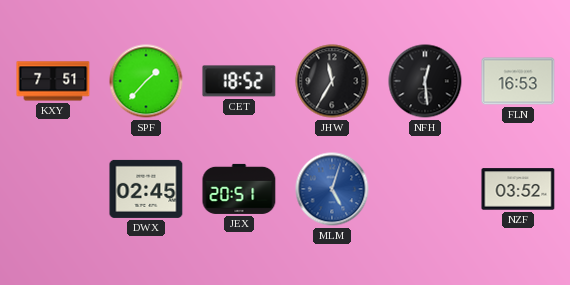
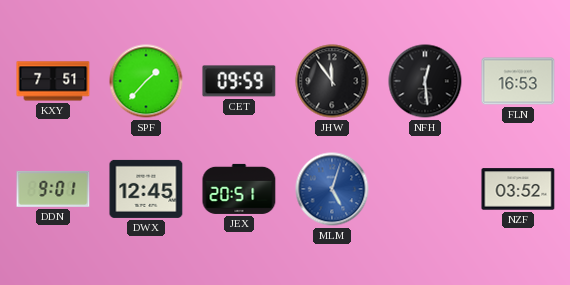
CET: 18:52 -> 09:59
JHW: 11:35 -> 11:54
DDN: none -> 9:01
DWX: 02:45 -> 12:45
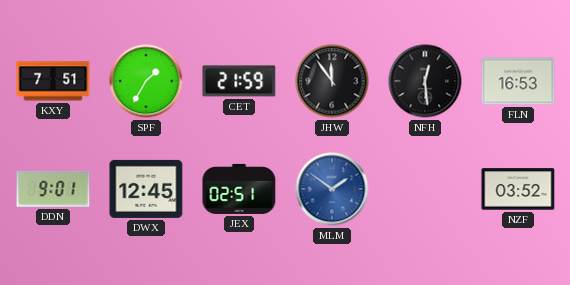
SPF: 1:37 -> 1:35
CET: 09:59 -> 21:59
JEX: 20:51 -> 02:51
MLM: 5:03 -> 1:51
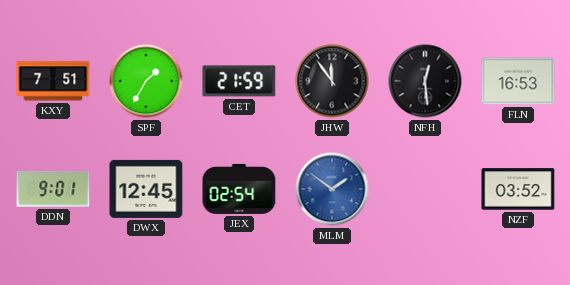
JEX: 02:51 -> 02:54
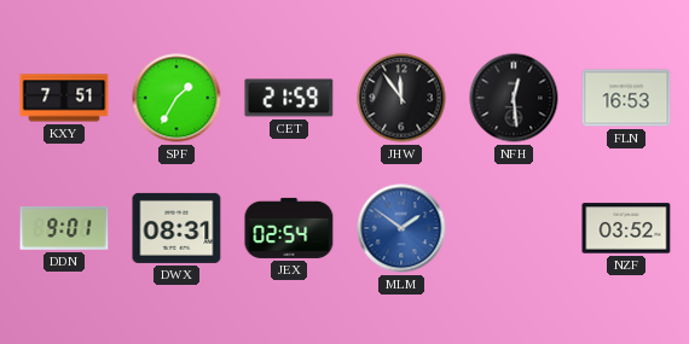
DWX: 12:45 -> 08:31
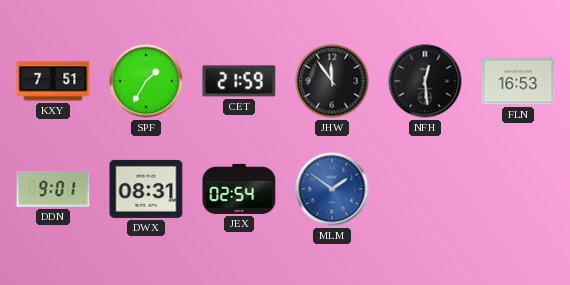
NZF: 03:52 -> none
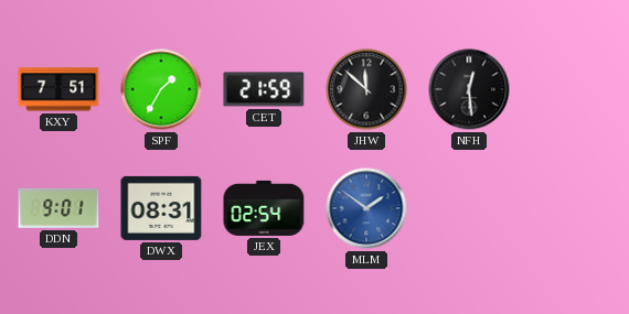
JHW: 11:54 -> 11:52
FLN: 16:53 -> none
